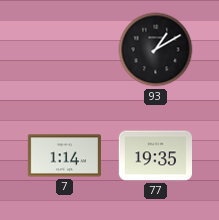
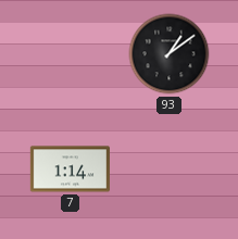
93: 1:10 -> 1:09
77: 19:35 -> none
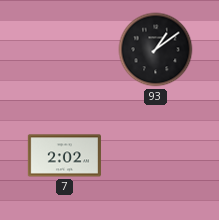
7: 1:14 -> 2:02
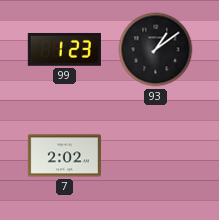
99: none -> 1:23
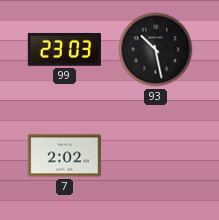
99: 1:23 -> 23:03
93: 1:09 -> 10:28
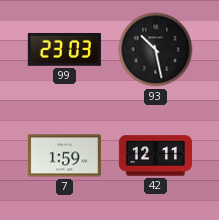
7: 2:02 -> 1:59
42: none -> 12:11
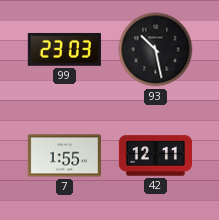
7: 1:59 -> 1:55
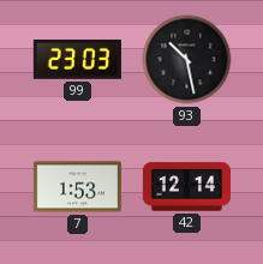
7: 1:55 -> 1:53
42: 12:11 -> 12:14
